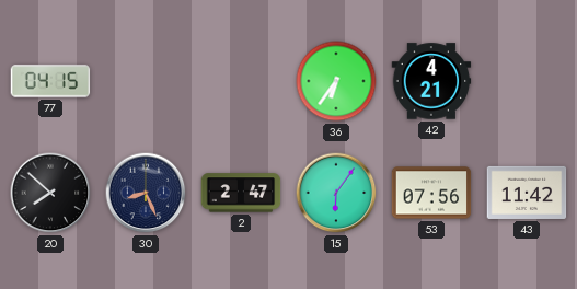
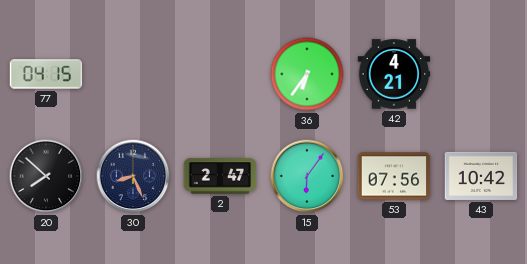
43: 11:42 -> 10:42
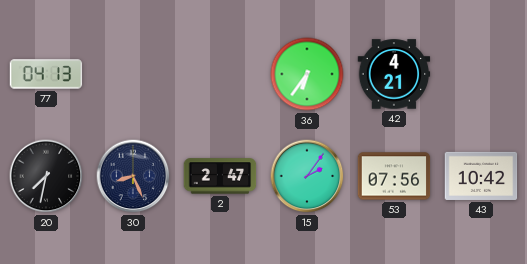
77: 04:15 -> 04:13
20: 7:52 -> 7:32
15: 6:06 -> 2:06
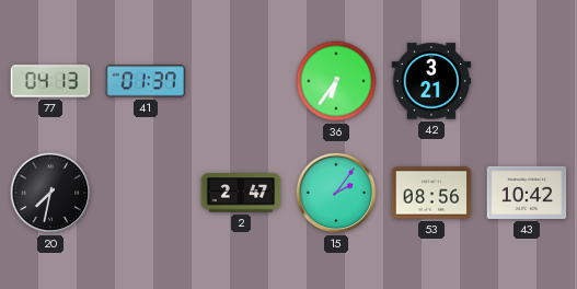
41: none -> 01:37
42: 4:21 -> 3:21
30: 8:26 -> none
53: 07:56 -> 08:56
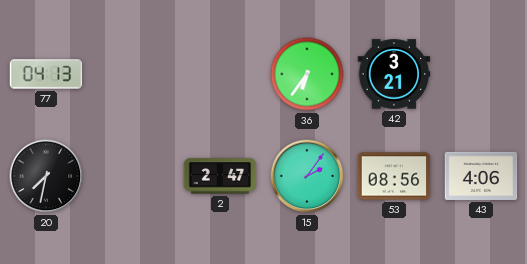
41: 01:37 -> none
43: 10:42 -> 4:06
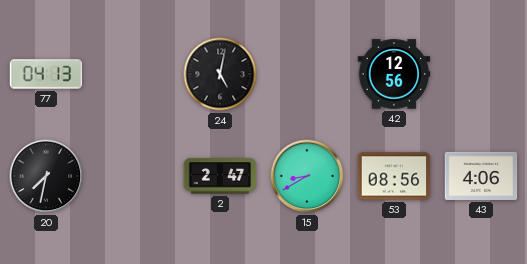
24: none -> 5:02
36: 6:36 -> none
42: 3:21 -> 12:56
15: 2:06 -> 8:40
